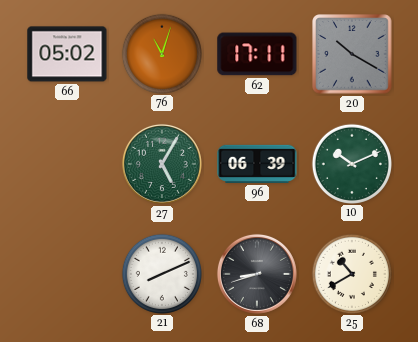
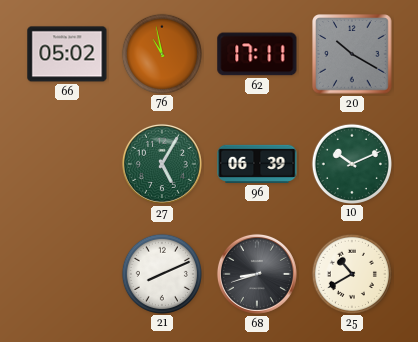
76: 11:03 -> 10:58
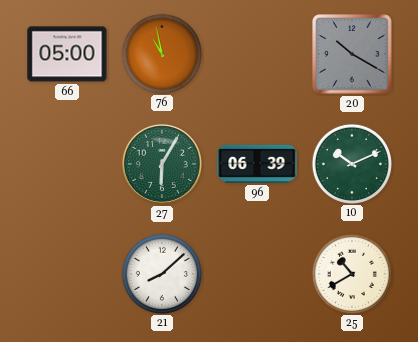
66: 05:02 -> 05:00
62: 17:11 -> none
27: 5:05 -> 6:05
21: 8:11 -> 8:08
68: 8:42 -> none
